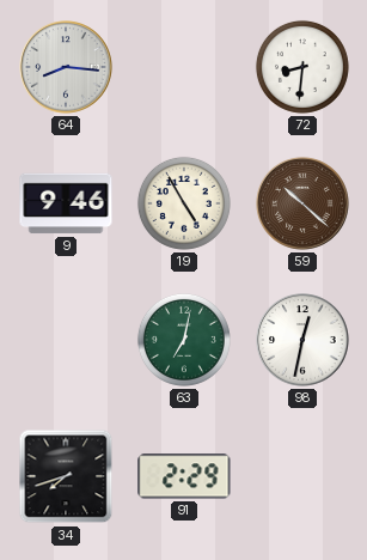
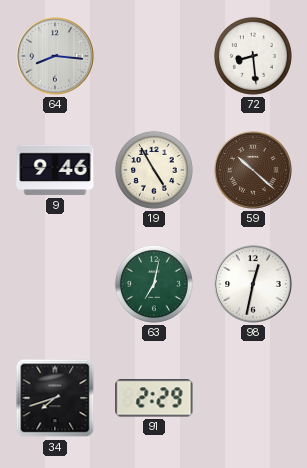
72: 8:31 -> 8:29
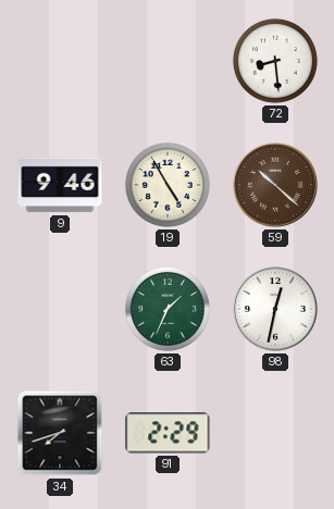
64: 8:16 -> none
63: 7:02 -> 1:34
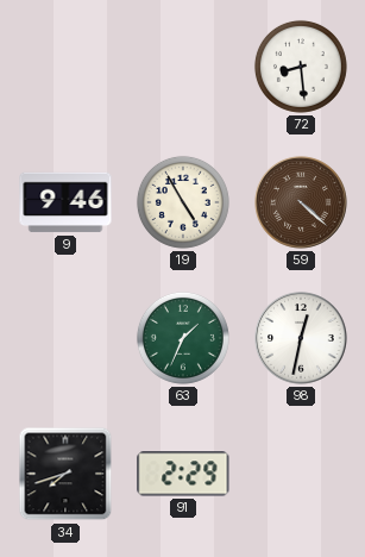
59: 10:22 -> 4:22
